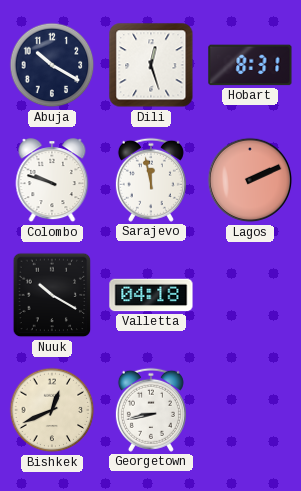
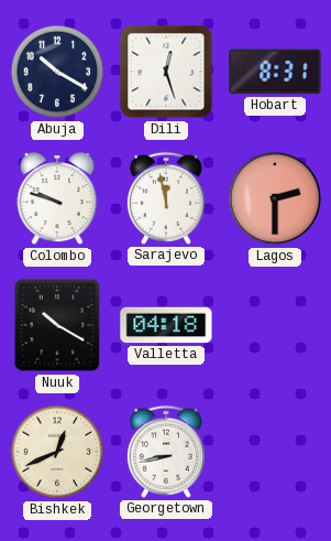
Lagos: 2:11 -> 2:30
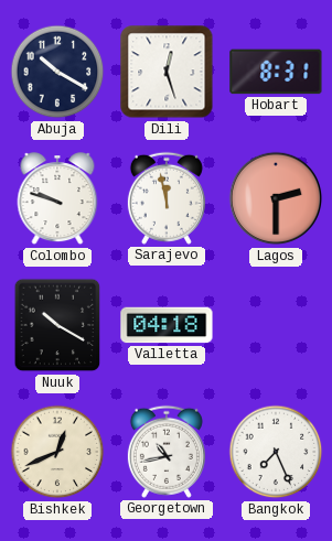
Georgetown: 8:43 -> 10:43
Bangkok: none -> 7:26
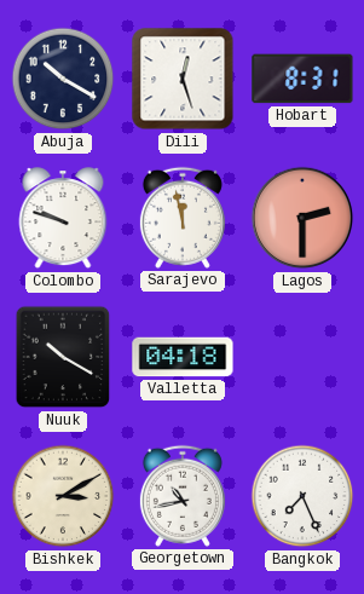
Bishkek: 12:41 -> 3:10
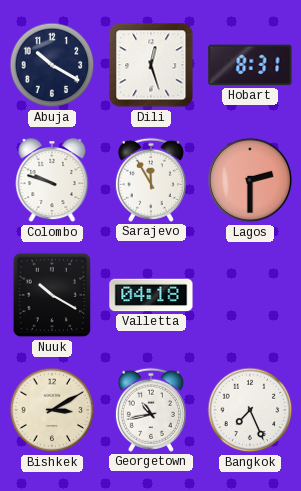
Sarajevo: 11:58 -> 11:55
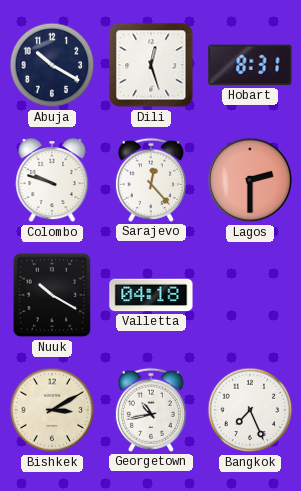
Sarajevo: 11:55 -> 12:23
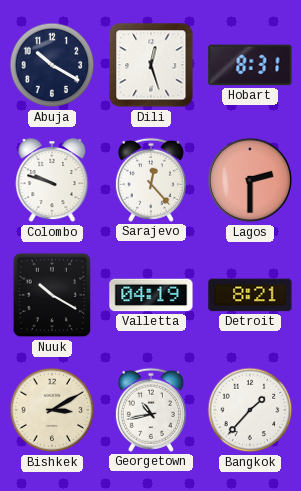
Valletta: 04:18 -> 04:19
Detroit: none -> 8:21
Bangkok: 7:26 -> 1:37
